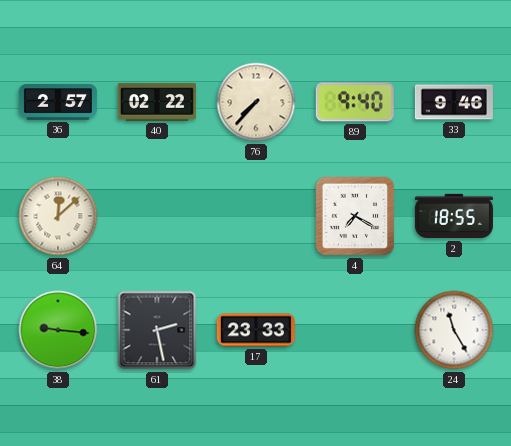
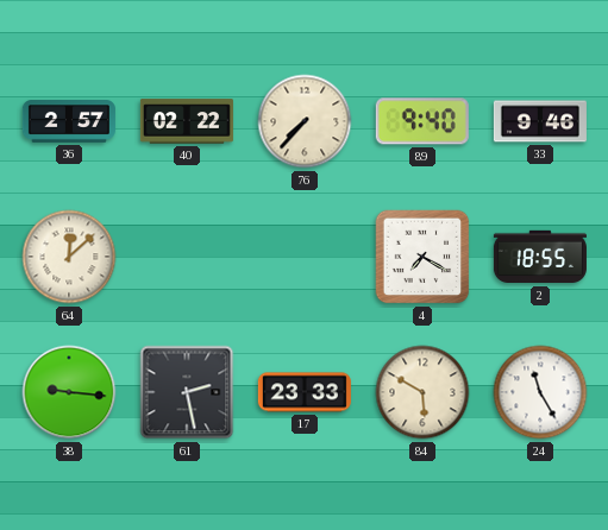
84: none -> 5:50
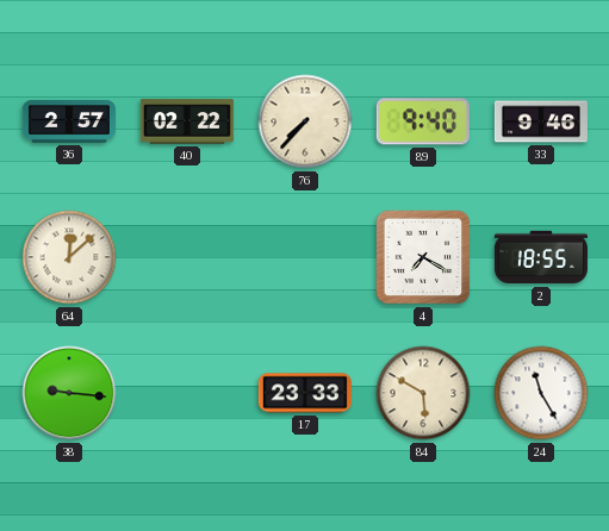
61: 2:28 -> none
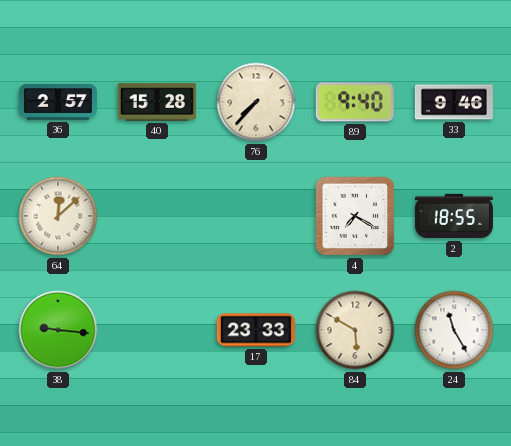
40: 02:22 -> 15:28
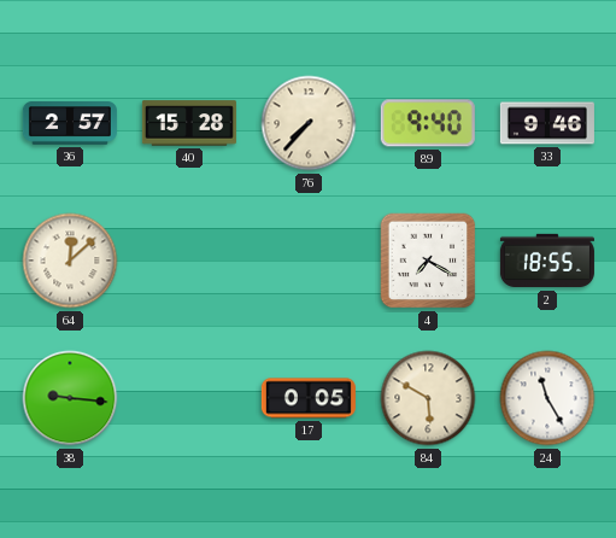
17: 23:33 -> 0:05
